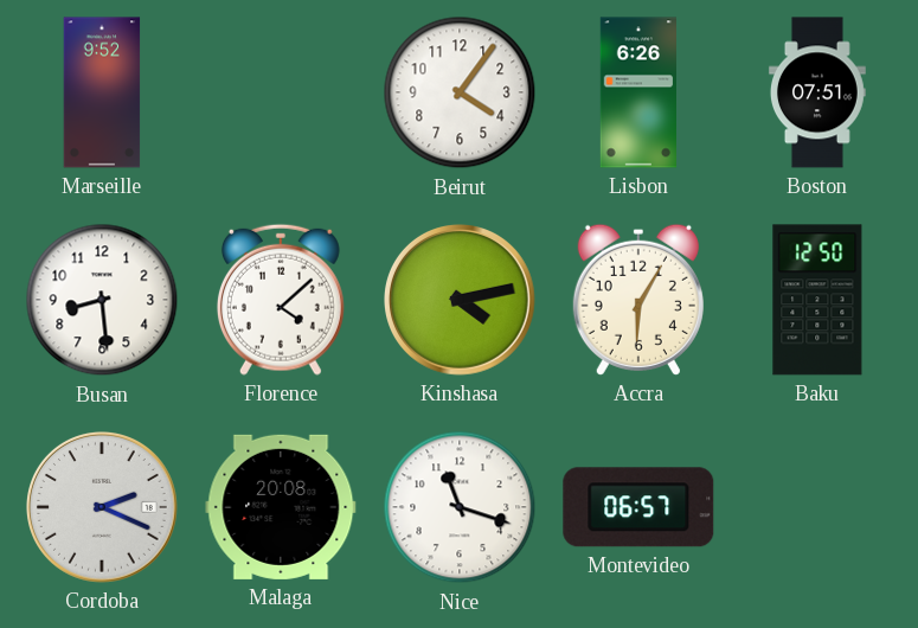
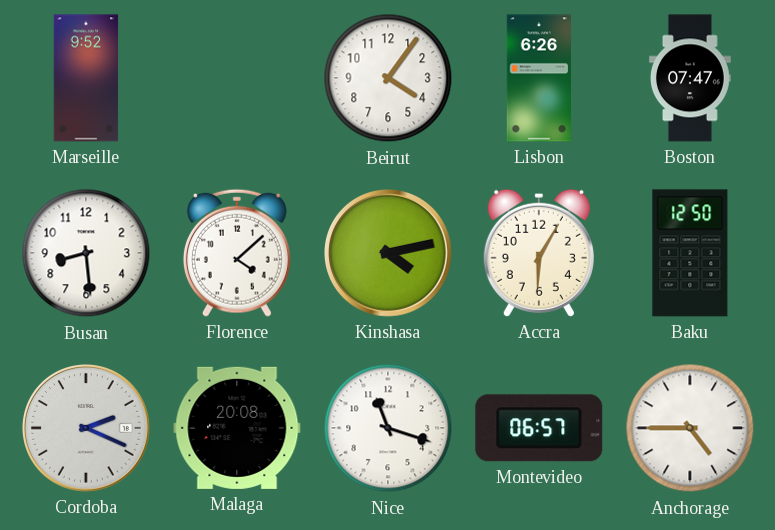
Boston: 07:51 -> 07:47
Anchorage: none -> 4:45
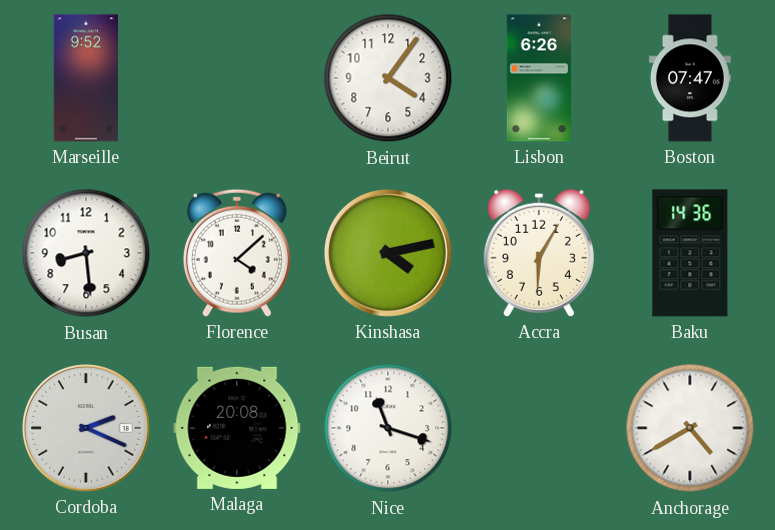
Baku: 12:50 -> 14:36
Montevideo: 06:57 -> none
Anchorage: 4:45 -> 4:40
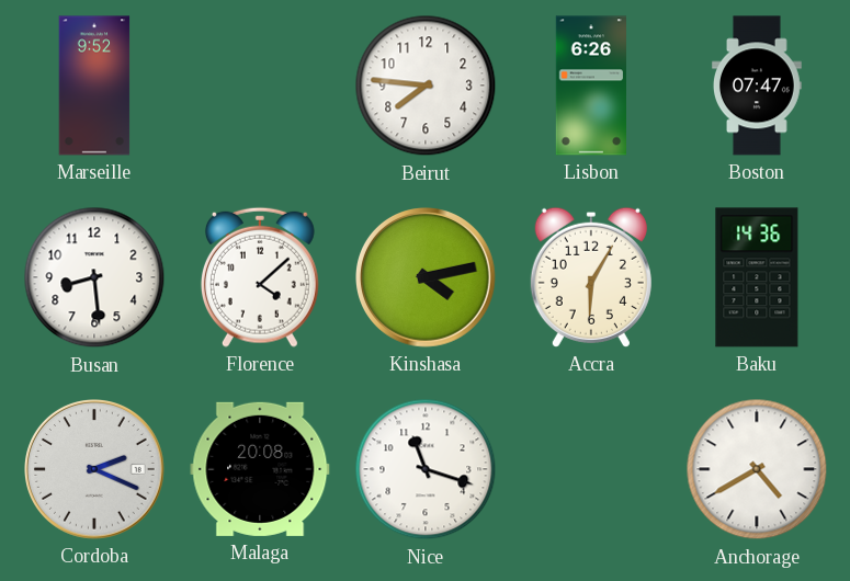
Beirut: 4:06 -> 7:46
